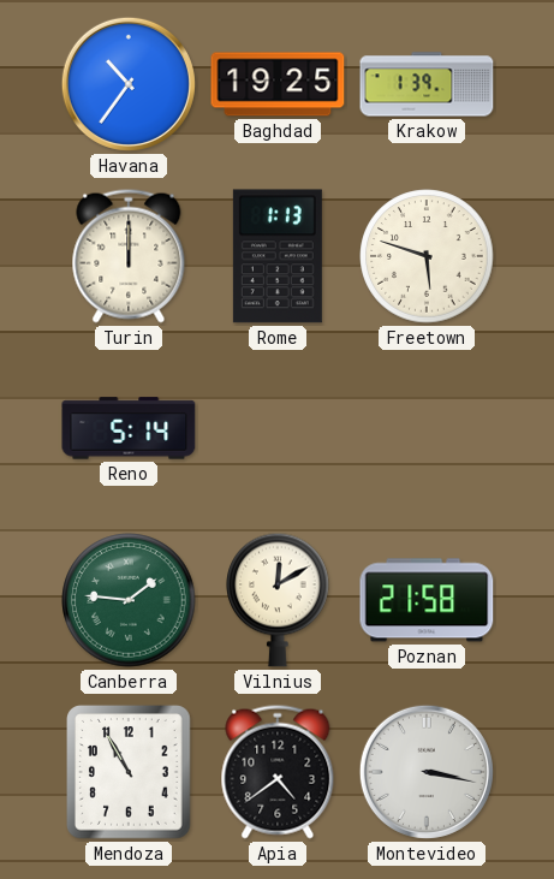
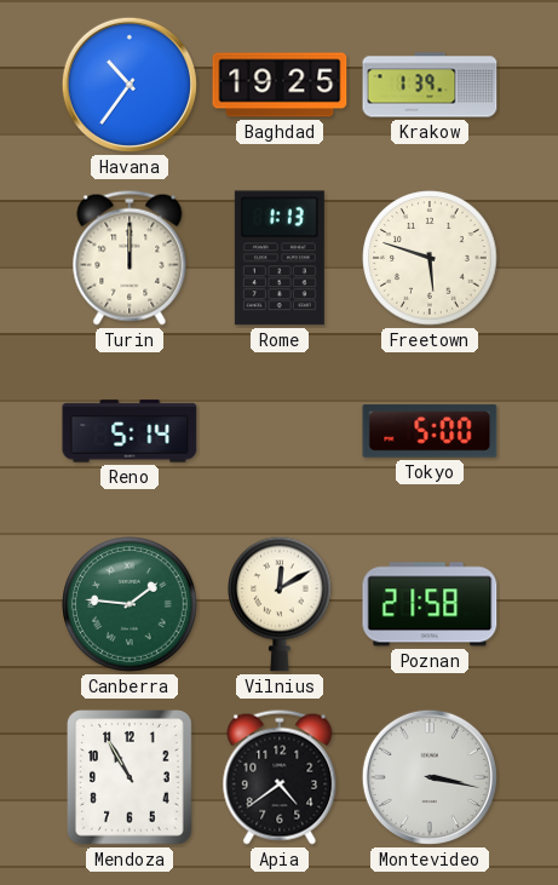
Tokyo: none -> 5:00
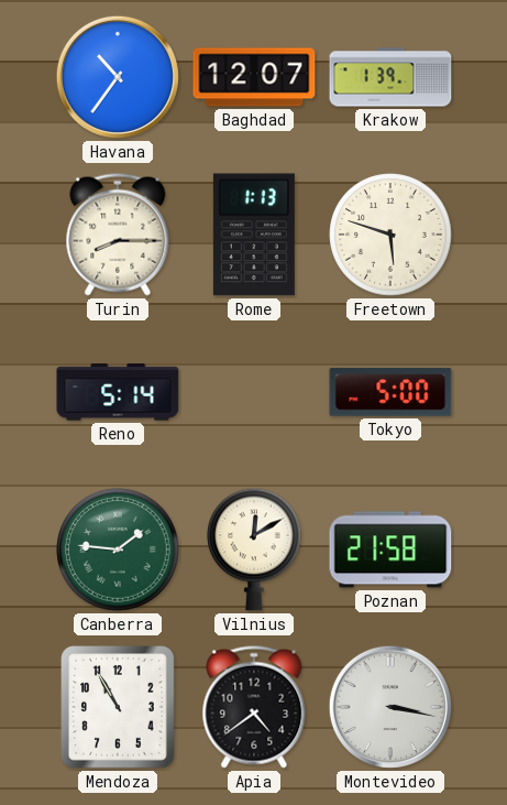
Baghdad: 19:25 -> 12:07
Turin: 12:00 -> 8:15
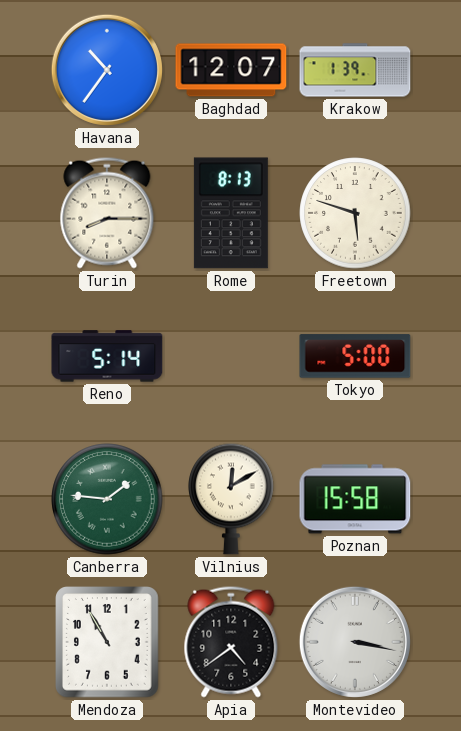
Rome: 1:13 -> 8:13
Poznan: 21:58 -> 15:58
